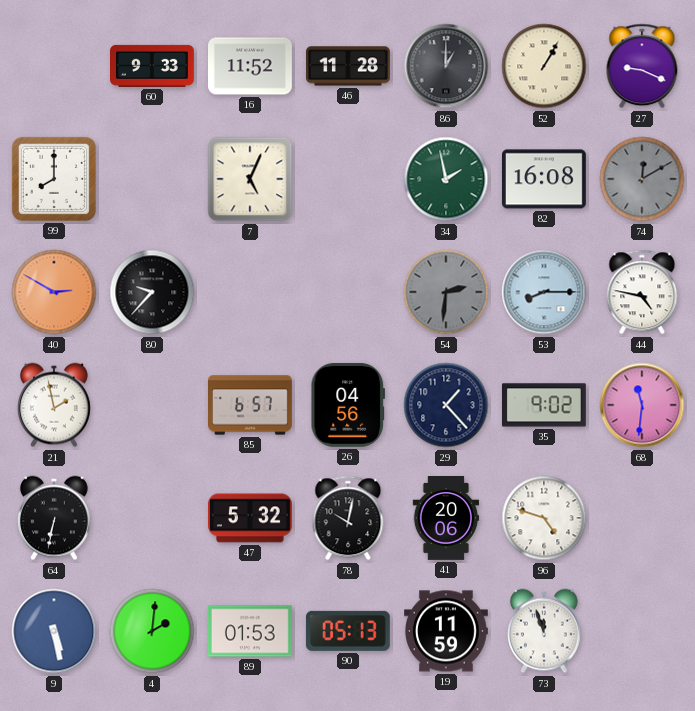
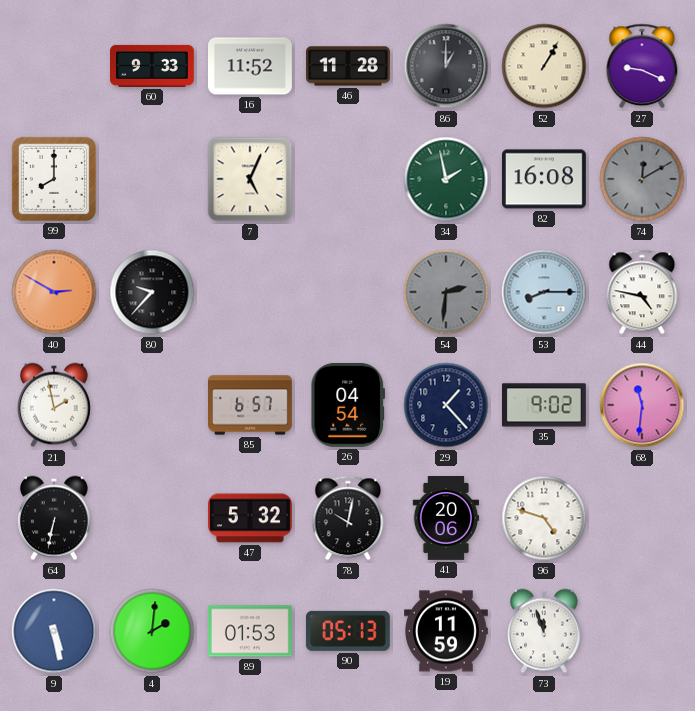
26: 04:56 -> 04:54
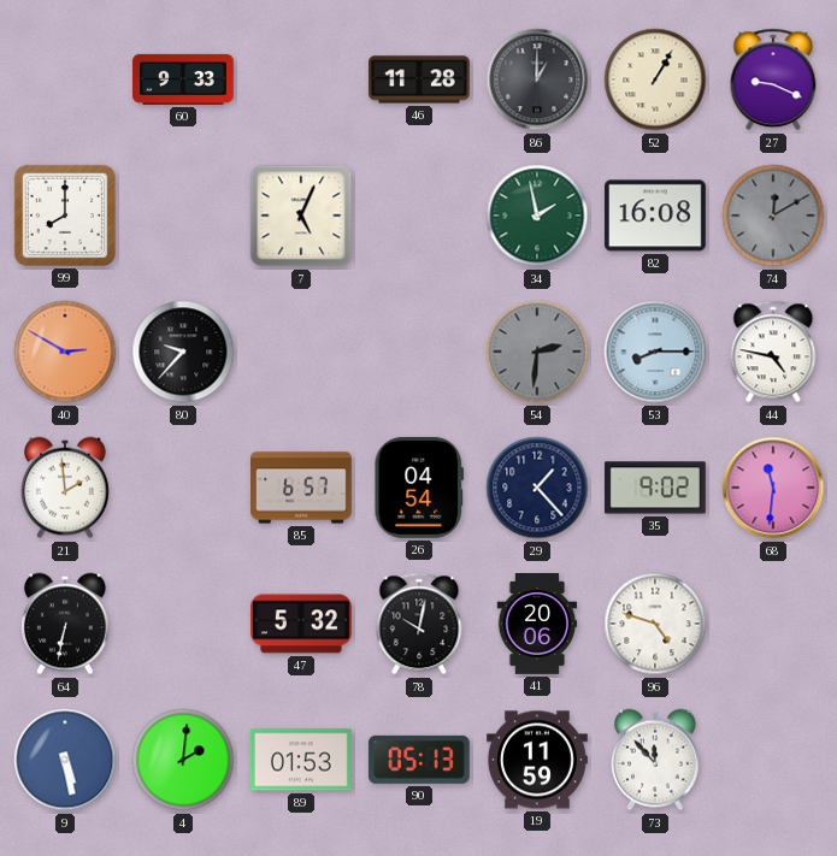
16: 11:52 -> none
21: 1:58 -> 1:59
73: 11:57 -> 11:53
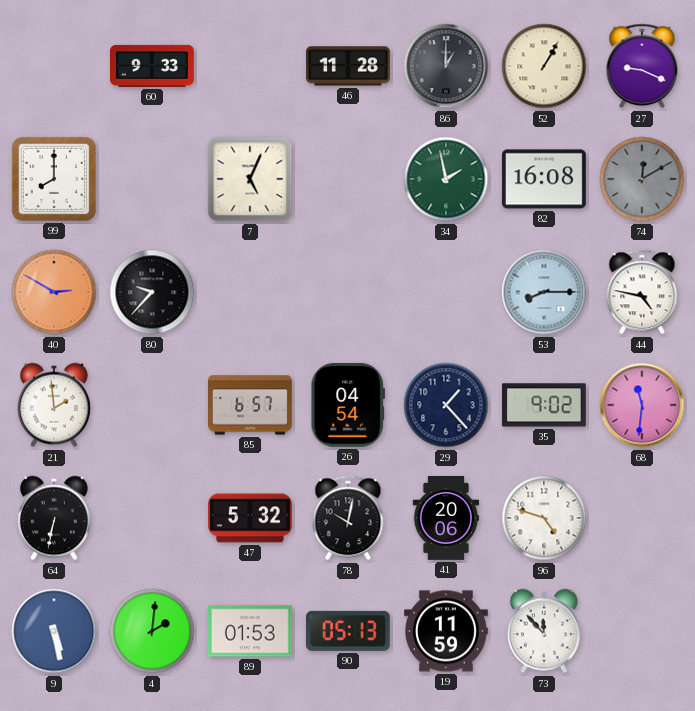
54: 2:31 -> none
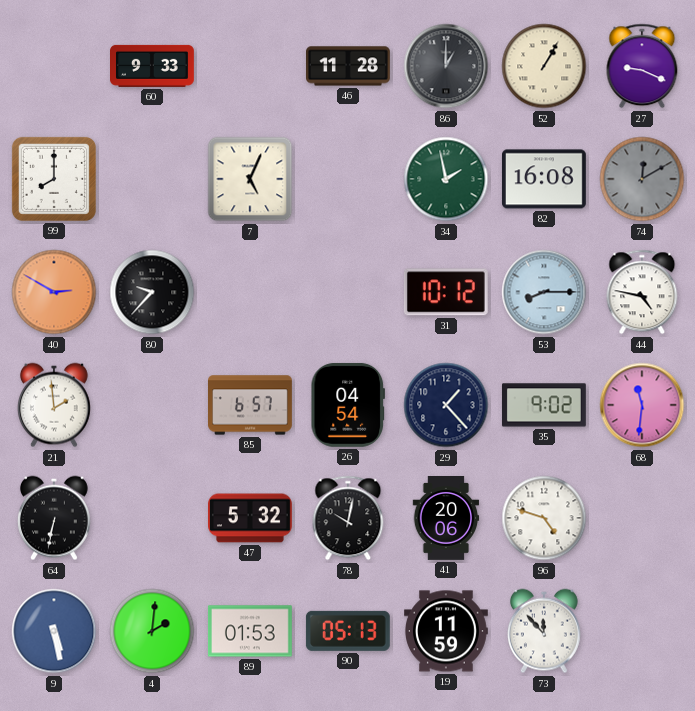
31: none -> 10:12
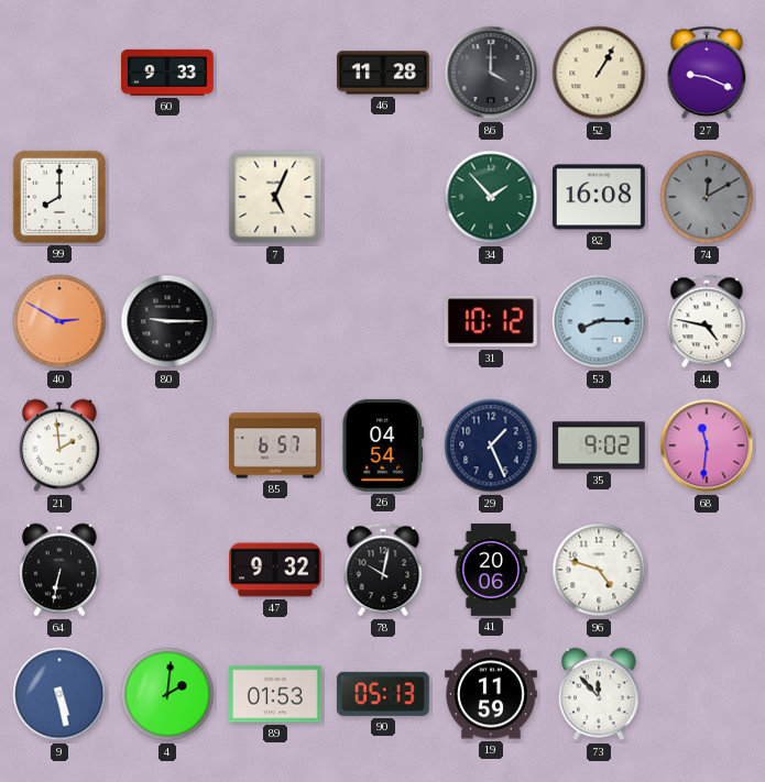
86: 1:00 -> 4:00
34: 1:58 -> 1:53
80: 9:37 -> 9:15
29: 1:23 -> 1:26
47: 5:32 -> 9:32
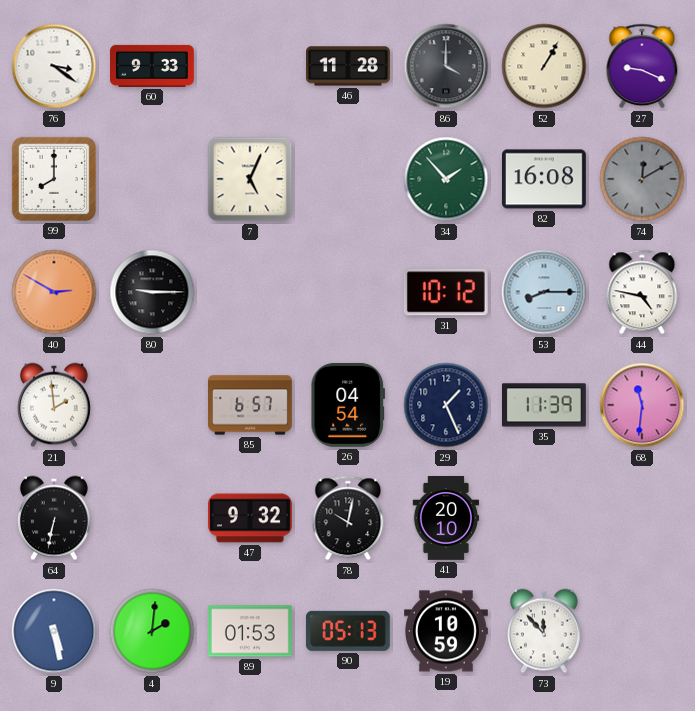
76: none -> 3:21
35: 9:02 -> 11:39
41: 20:06 -> 20:10
96: 4:48 -> none
19: 11:59 -> 10:59
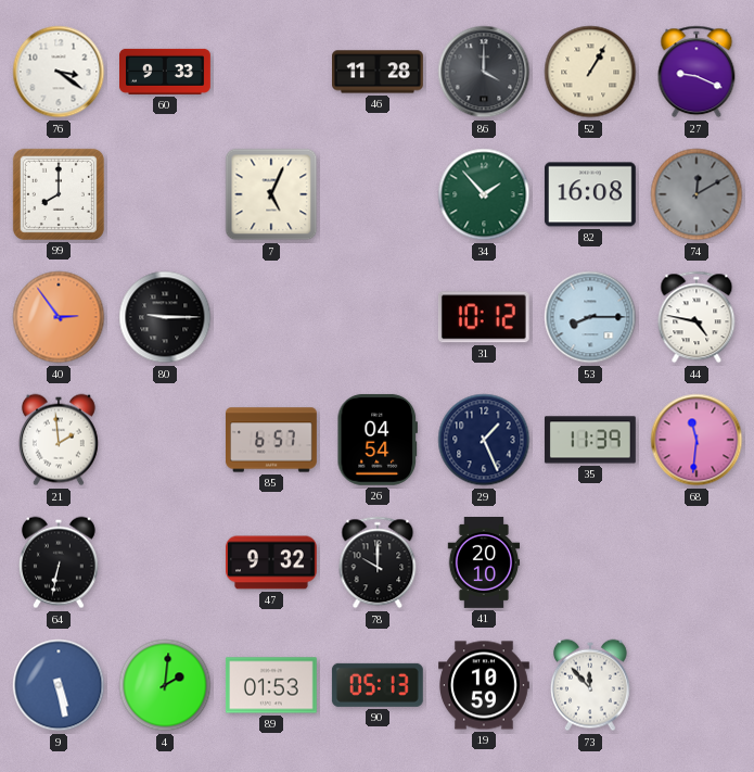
40: 2:50 -> 2:54
78: 10:02 -> 10:00
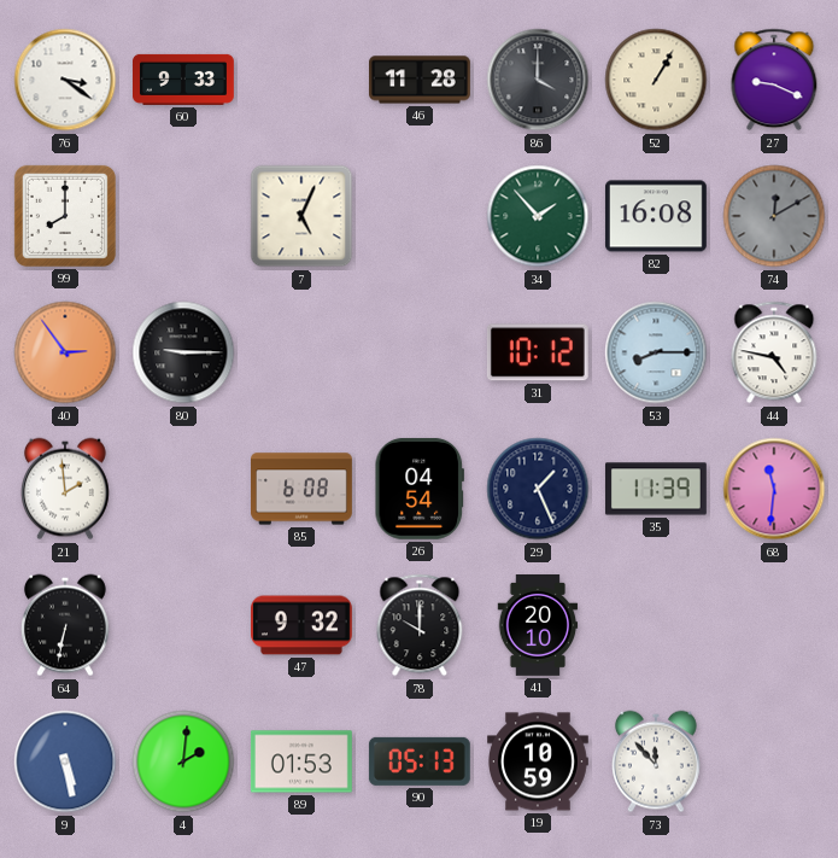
85: 6:57 -> 6:08
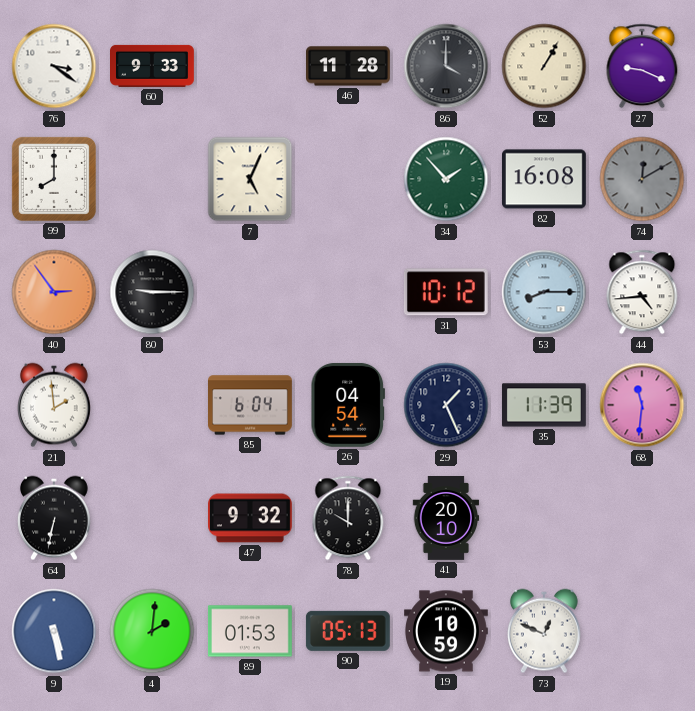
44: 4:47 -> 4:44
85: 6:08 -> 6:04
73: 11:53 -> 12:49
